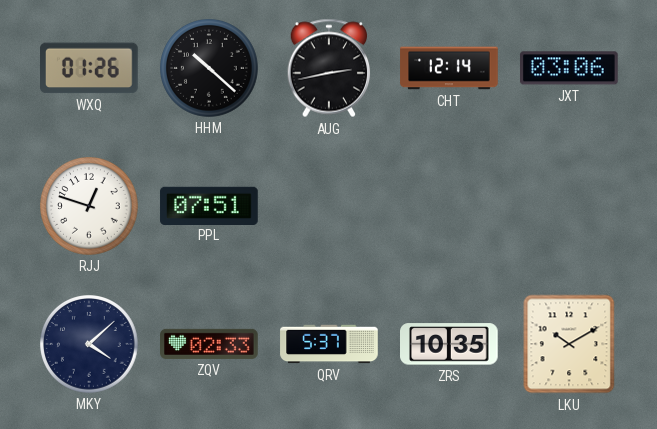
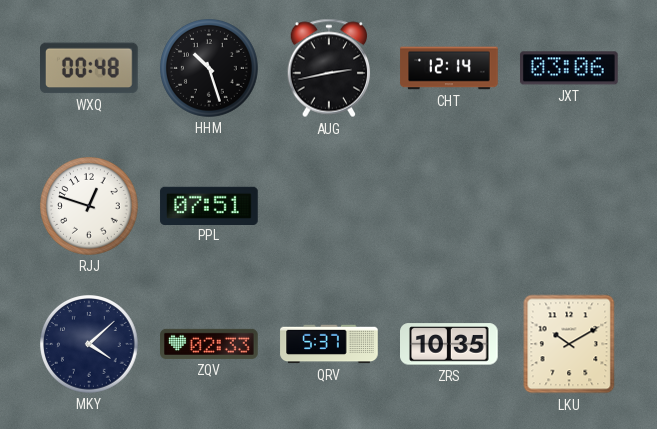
WXQ: 01:26 -> 00:48
HHM: 10:22 -> 10:27
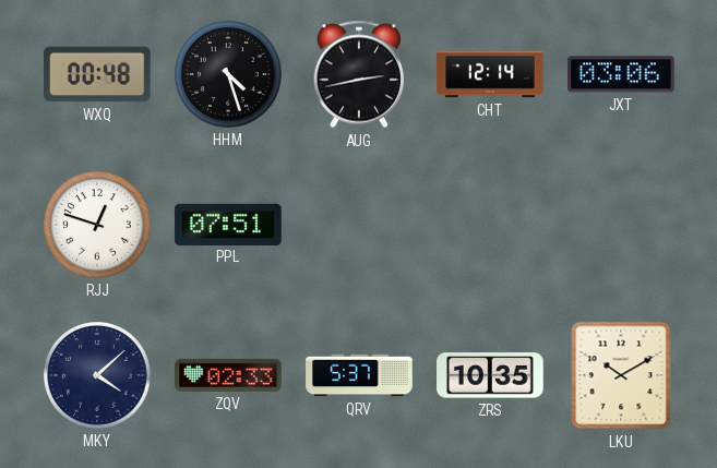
HHM: 10:27 -> 4:27
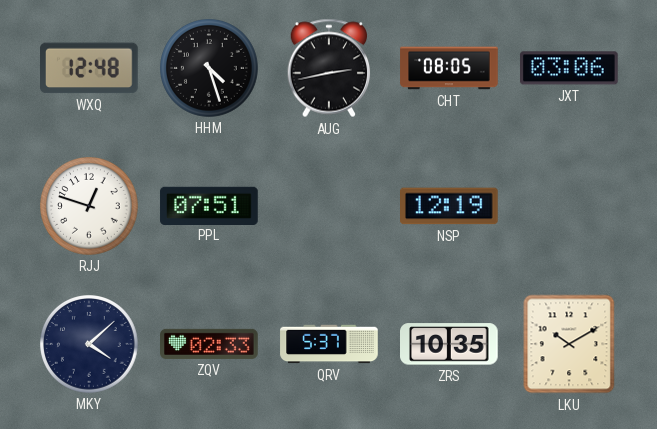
WXQ: 00:48 -> 12:48
CHT: 12:14 -> 08:05
NSP: none -> 12:19
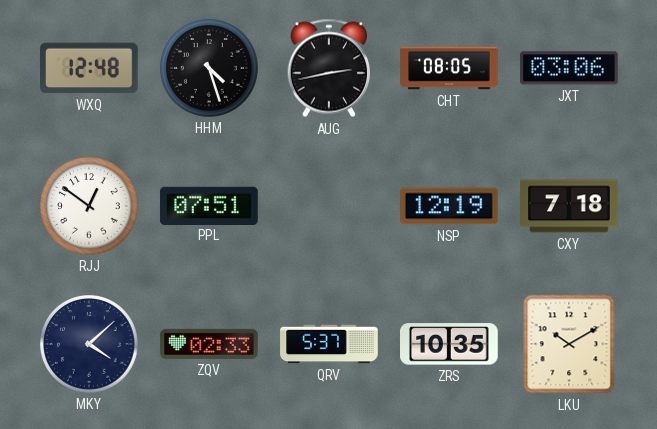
RJJ: 12:48 -> 12:51
CXY: none -> 7:18
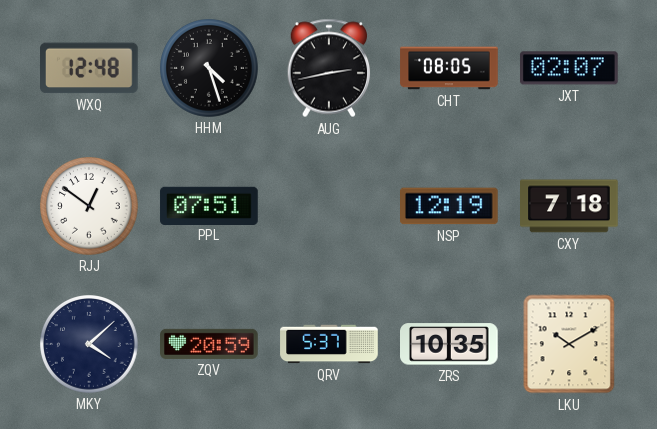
JXT: 03:06 -> 02:07
ZQV: 02:33 -> 20:59
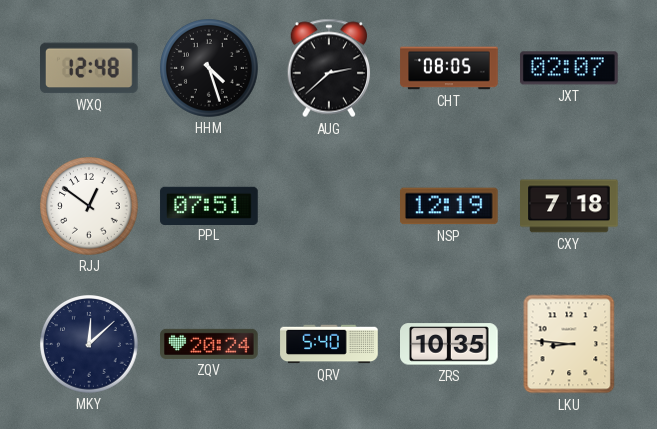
AUG: 2:43 -> 2:38
MKY: 4:08 -> 12:08
ZQV: 20:59 -> 20:24
QRV: 5:37 -> 5:40
LKU: 10:10 -> 8:46
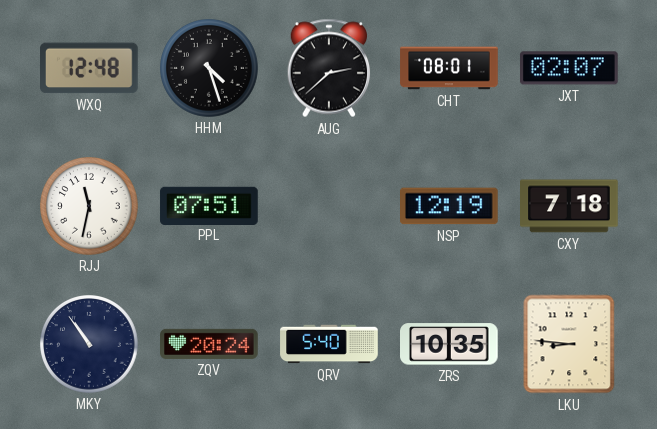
CHT: 08:05 -> 08:01
RJJ: 12:51 -> 11:32
MKY: 12:08 -> 10:54
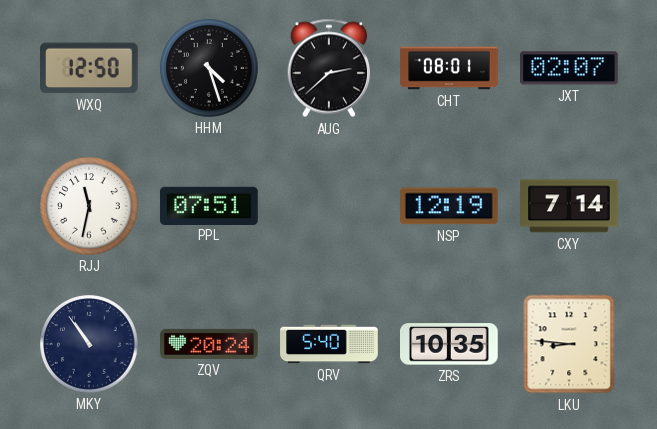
WXQ: 12:48 -> 12:50
CXY: 7:18 -> 7:14
